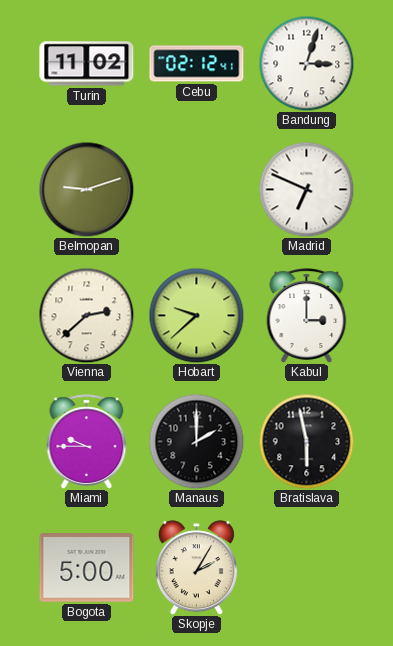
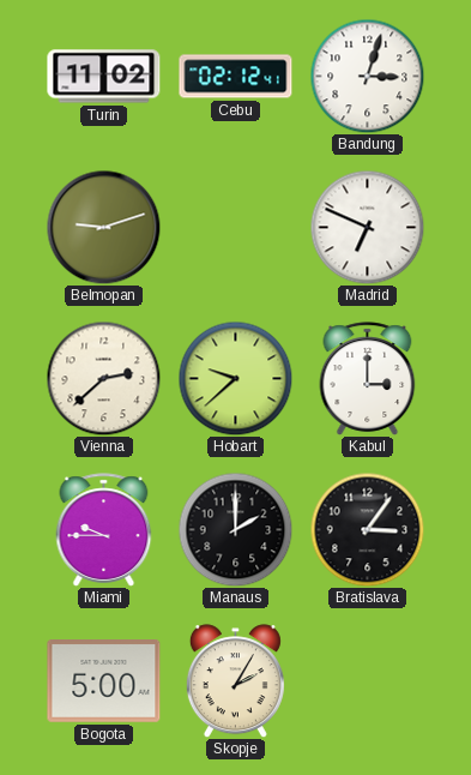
Bratislava: 5:58 -> 3:06
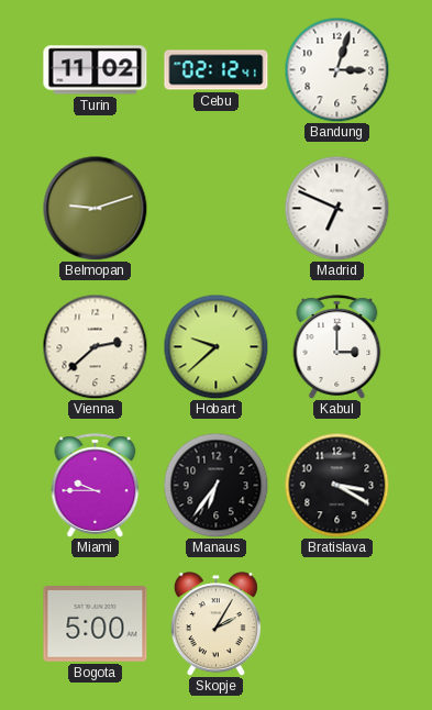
Manaus: 2:00 -> 6:36
Bratislava: 3:06 -> 3:20
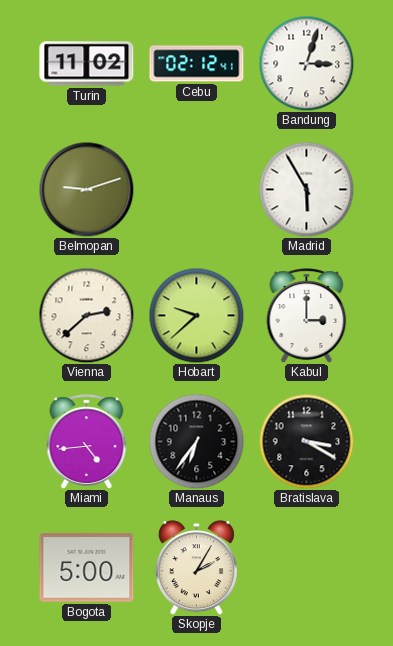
Madrid: 6:49 -> 5:55
Miami: 9:45 -> 4:44
